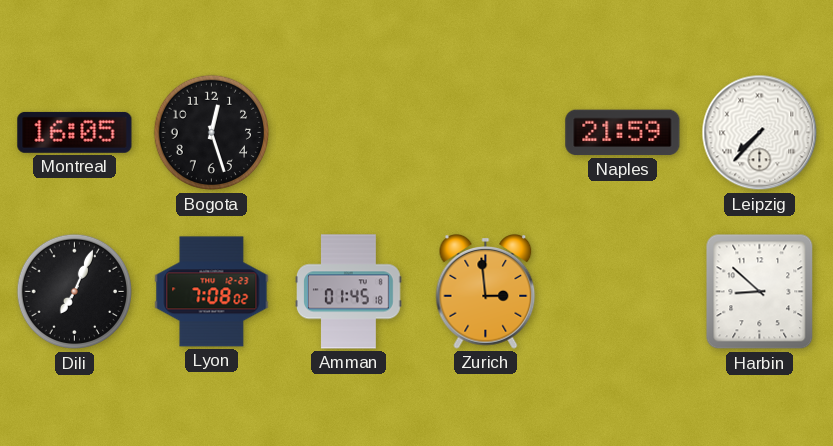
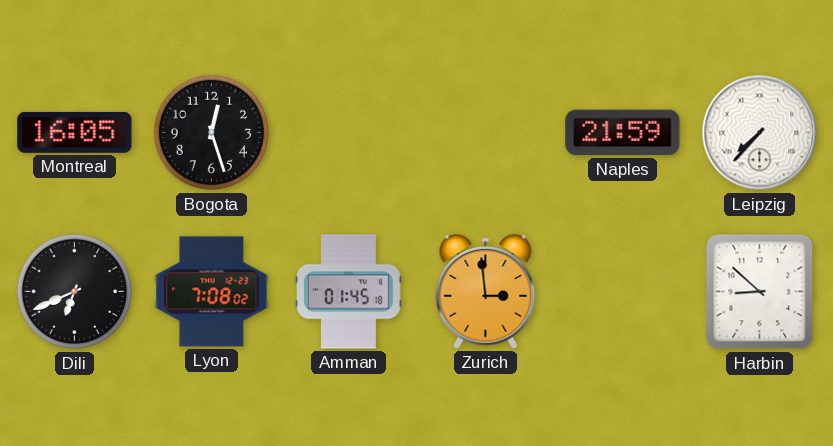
Dili: 7:04 -> 6:41
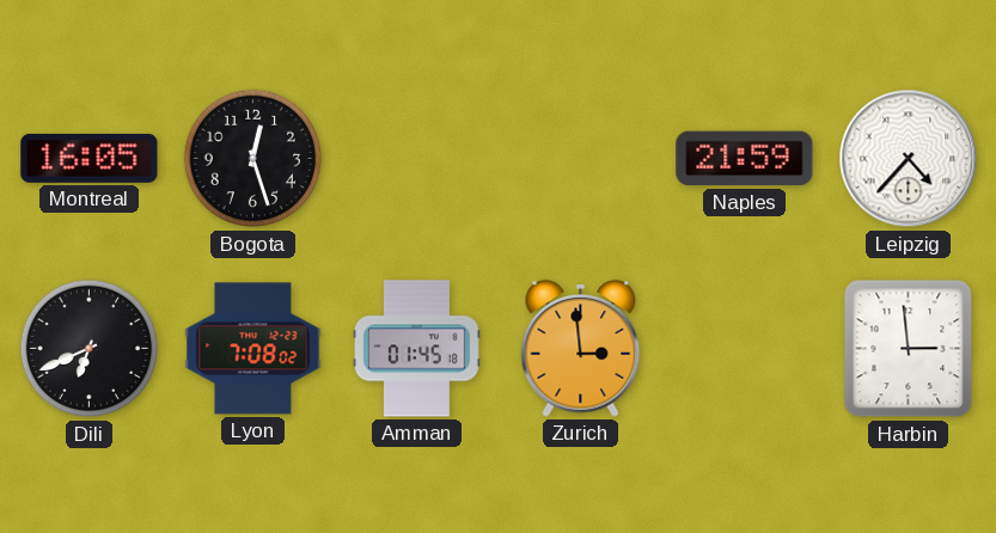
Leipzig: 7:37 -> 4:37
Harbin: 8:52 -> 2:59
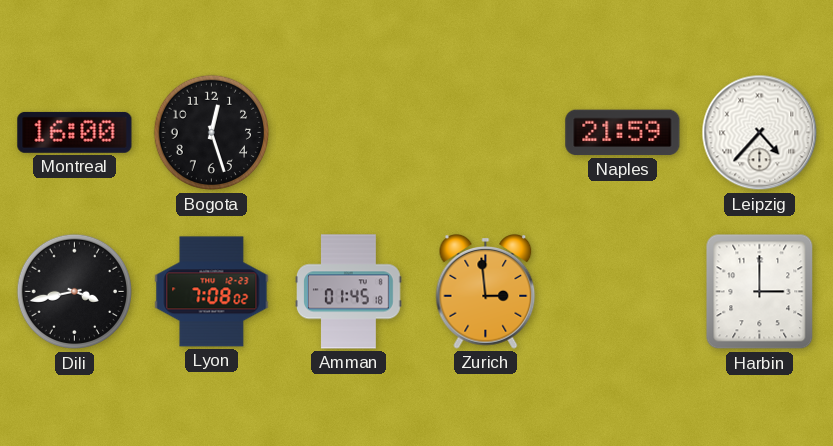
Montreal: 16:05 -> 16:00
Dili: 6:41 -> 3:43
Harbin: 2:59 -> 3:00
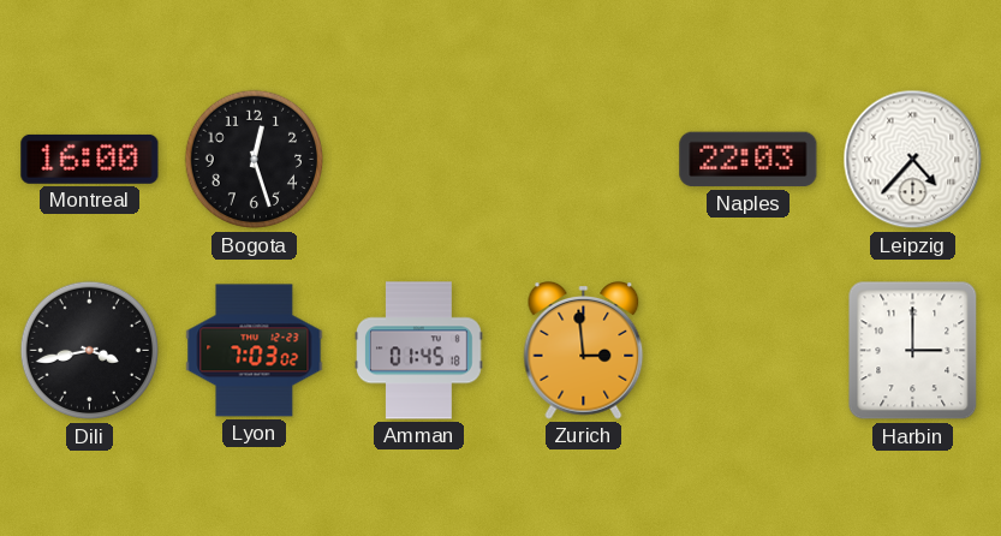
Naples: 21:59 -> 22:03
Lyon: 7:08 -> 7:03
